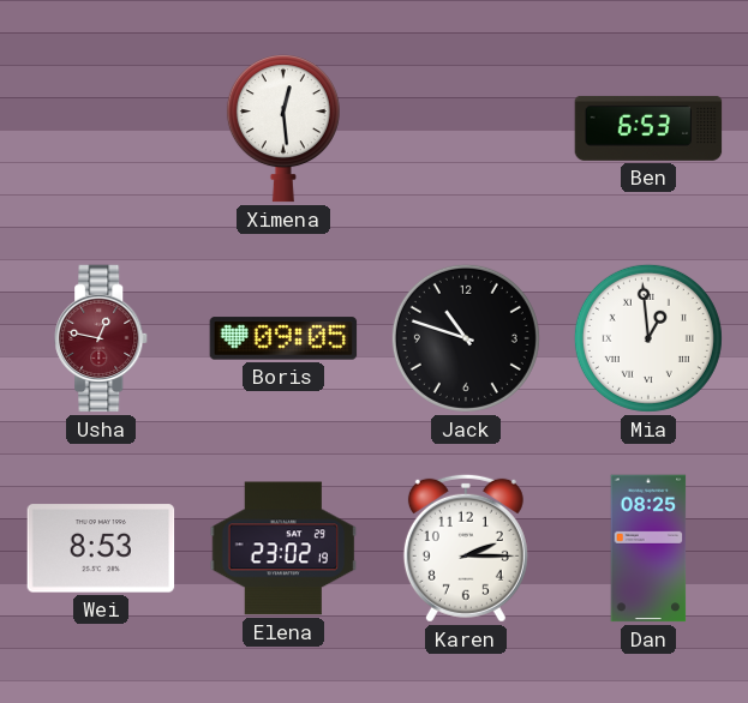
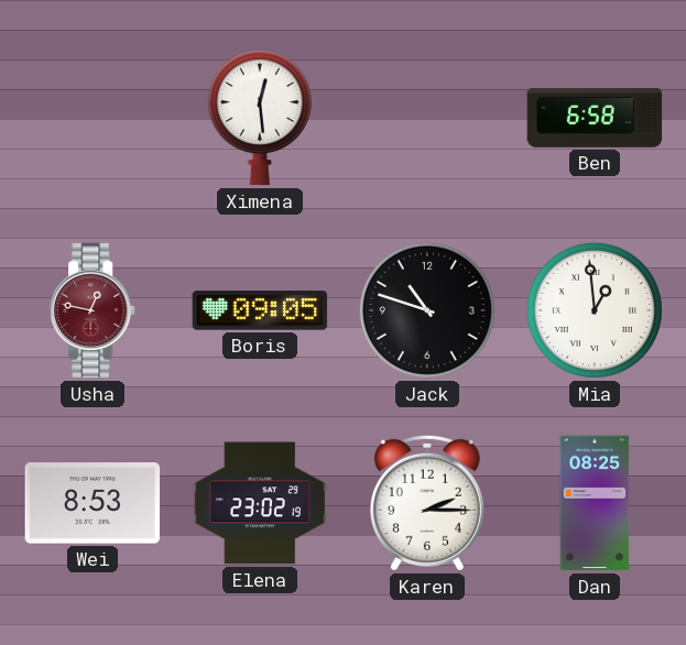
Ben: 6:53 -> 6:58
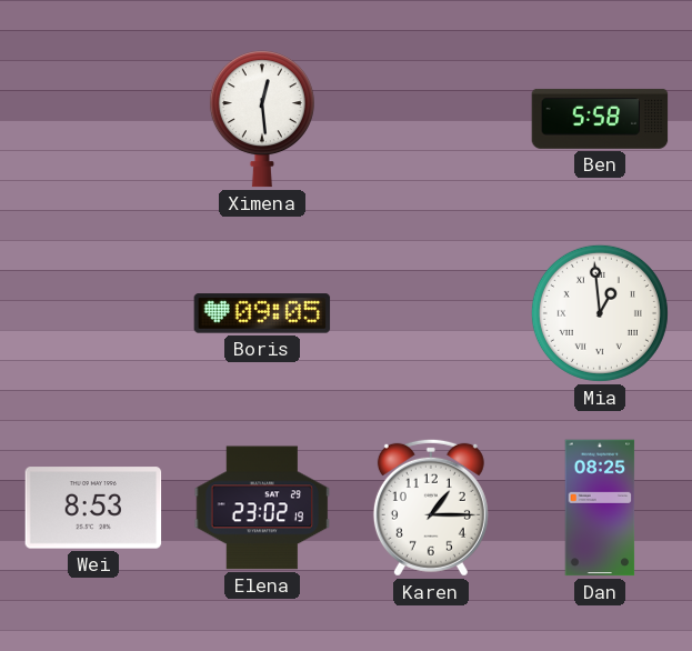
Ben: 6:58 -> 5:58
Usha: 12:47 -> none
Jack: 10:48 -> none
Karen: 2:15 -> 1:15
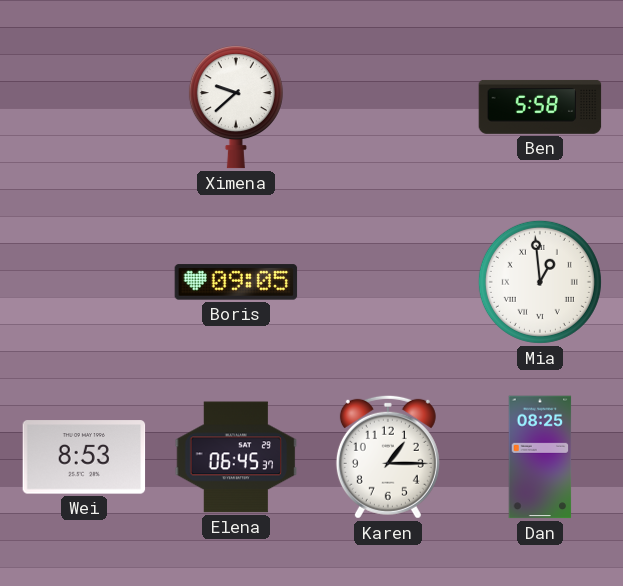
Ximena: 12:29 -> 9:38
Elena: 23:02 -> 06:45
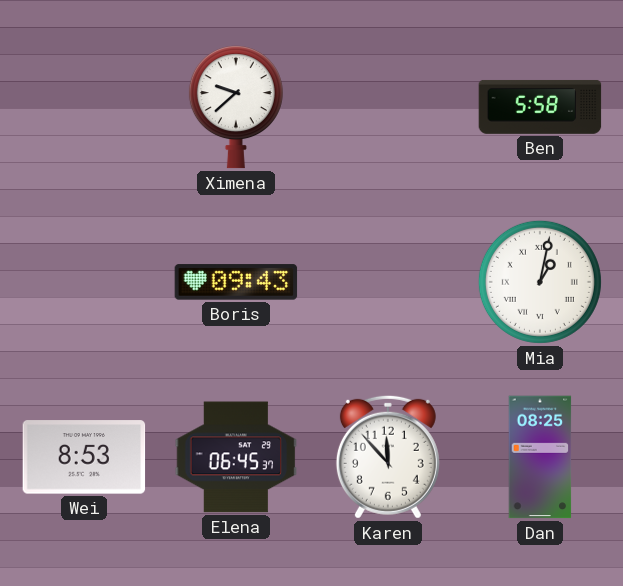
Boris: 09:05 -> 09:43
Mia: 12:59 -> 1:02
Karen: 1:15 -> 11:53
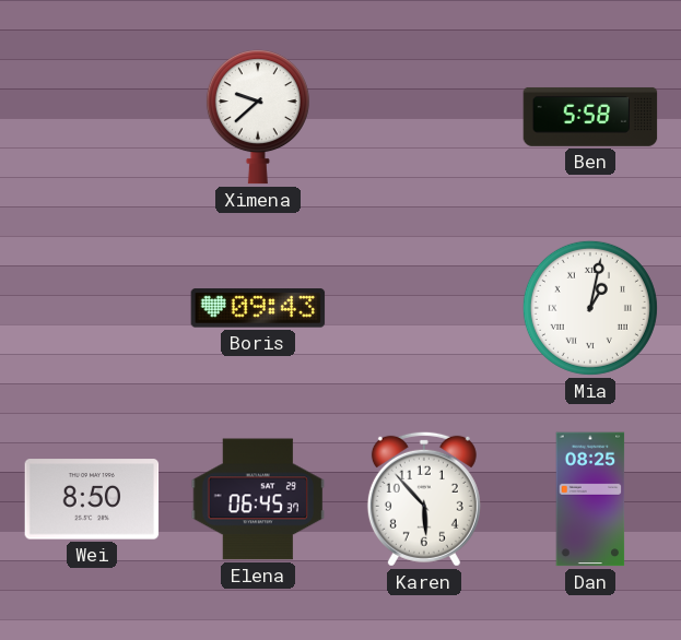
Wei: 8:53 -> 8:50
Karen: 11:53 -> 5:53
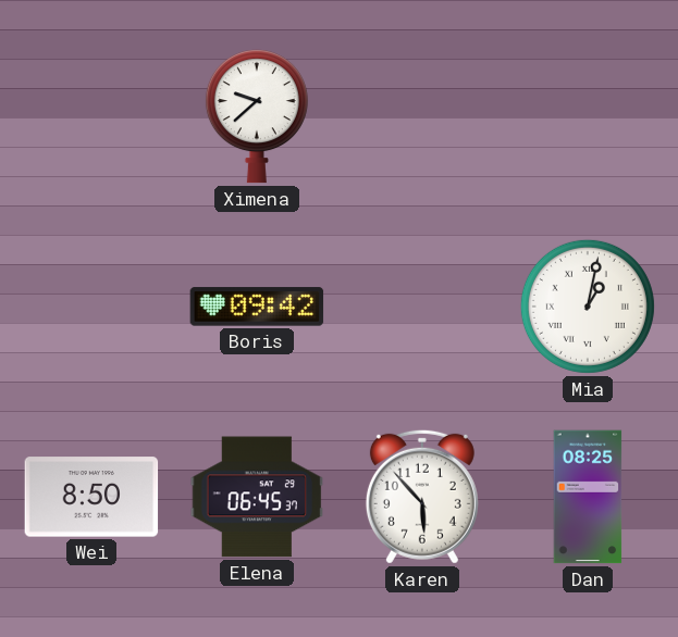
Ben: 5:58 -> none
Boris: 09:43 -> 09:42
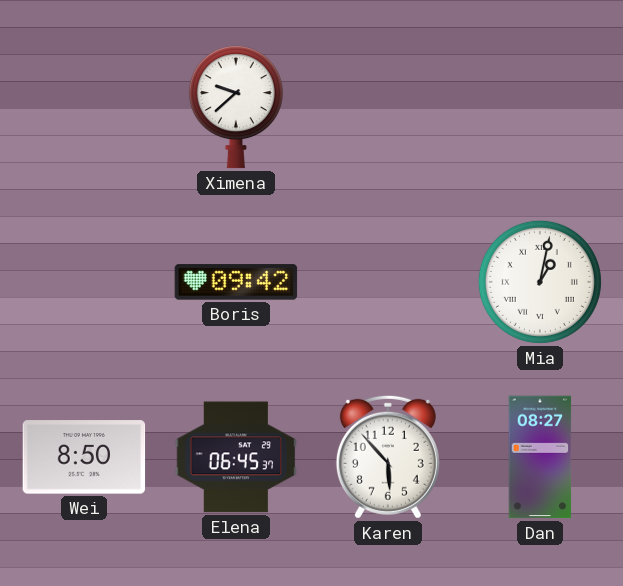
Dan: 08:25 -> 08:27
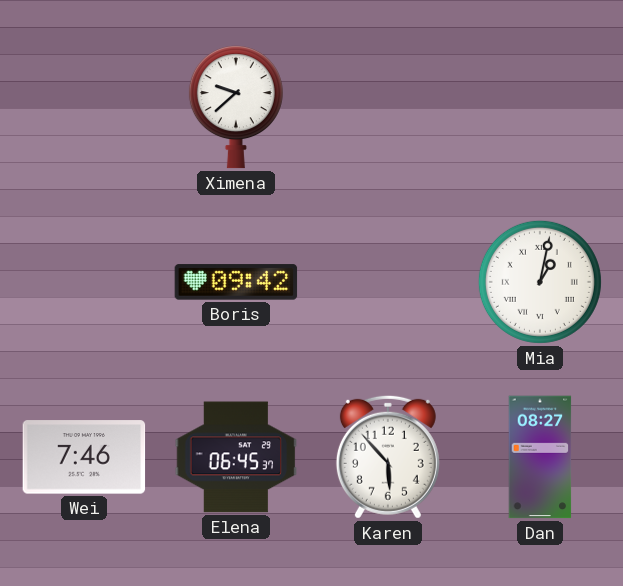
Wei: 8:50 -> 7:46
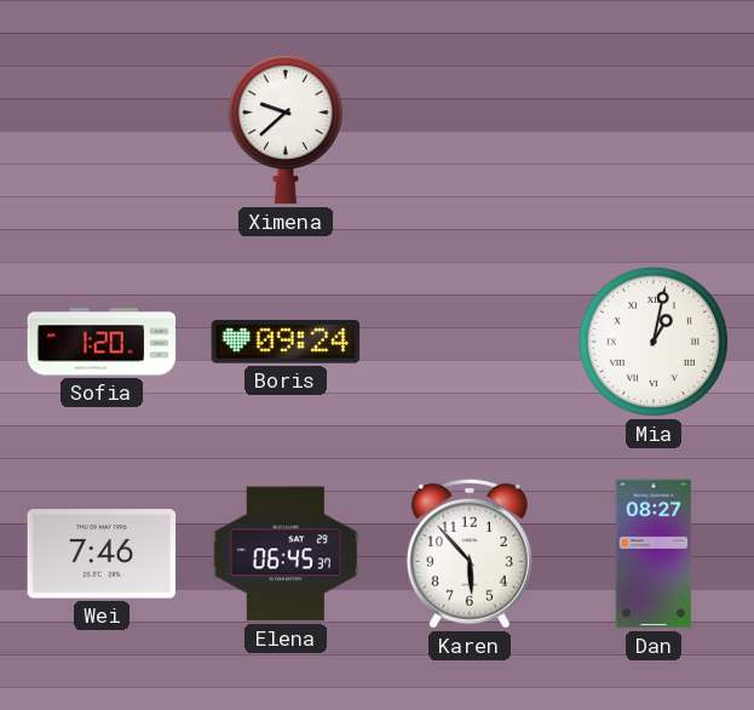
Sofia: none -> 1:20
Boris: 09:42 -> 09:24
